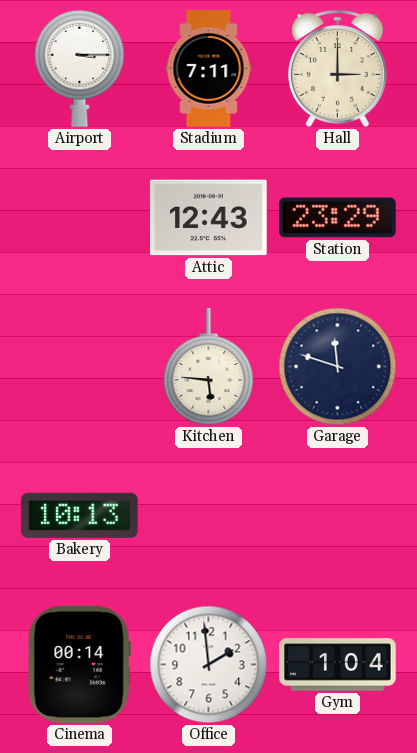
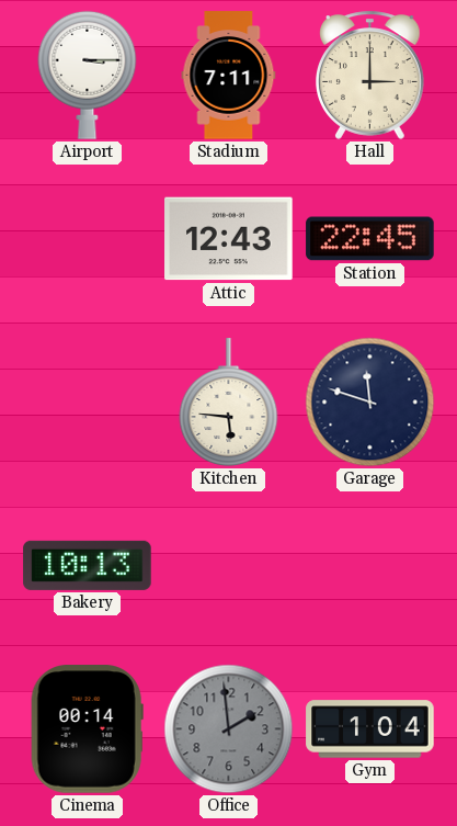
Station: 23:29 -> 22:45
Office dial: white -> grey
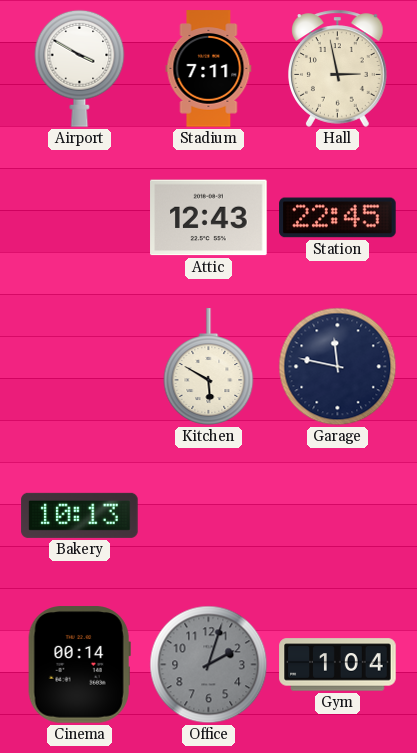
Airport: 3:15 -> 3:50
Hall: 3:00 -> 2:58
Kitchen: 5:46 -> 5:50
Garage: 11:48 -> 11:47
Office: 1:59 -> 2:03
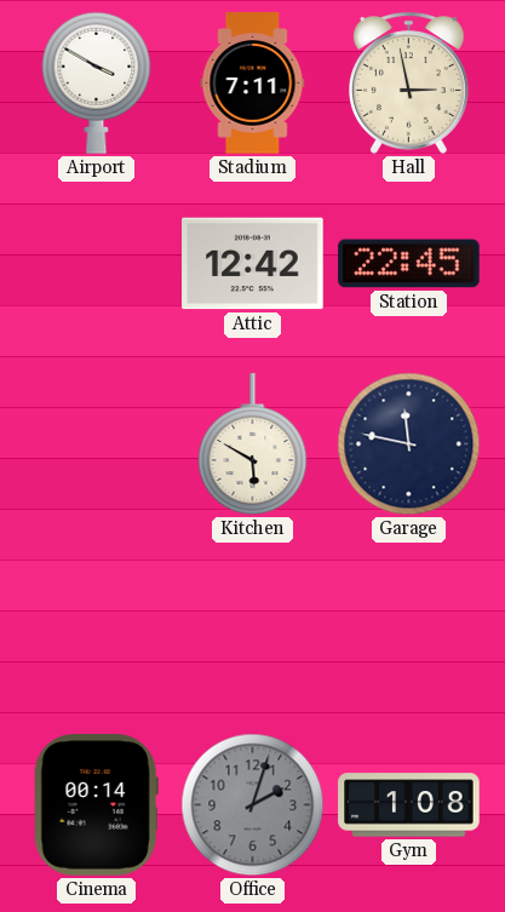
Attic: 12:43 -> 12:42
Bakery: 10:13 -> none
Gym: 1:04 -> 1:08
